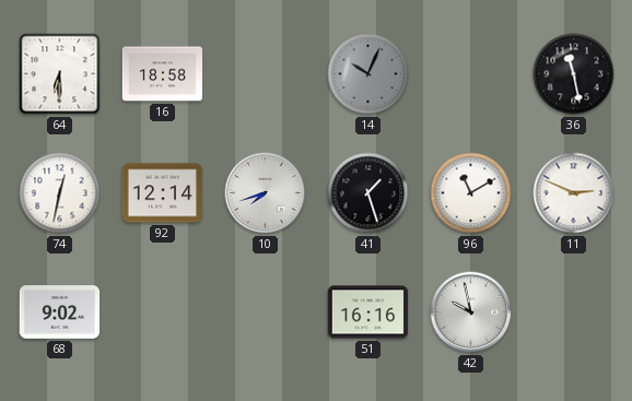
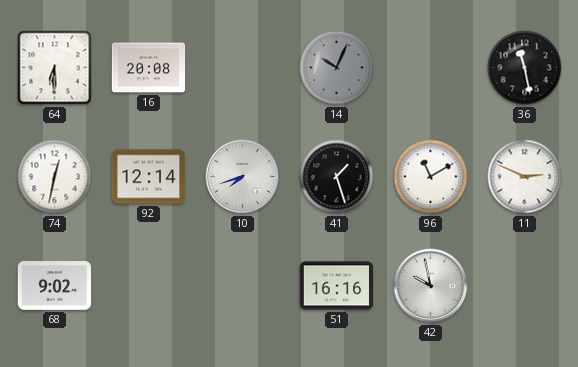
16: 18:58 -> 20:08
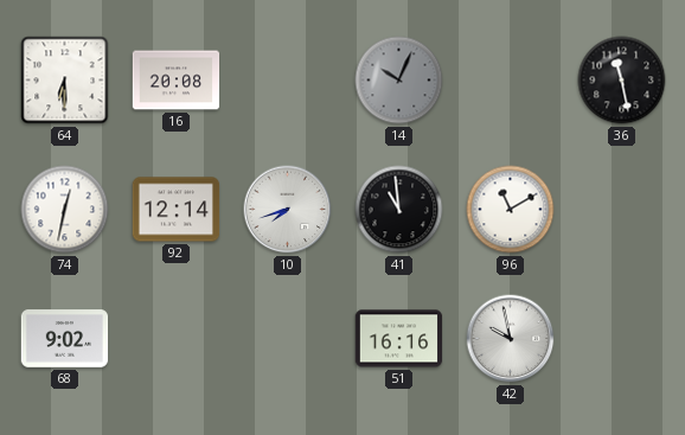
41: 1:27 -> 10:59
11: 2:49 -> none
